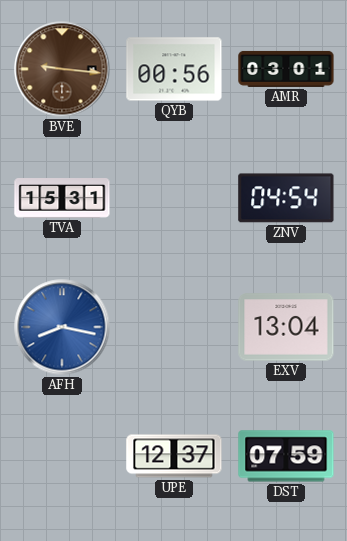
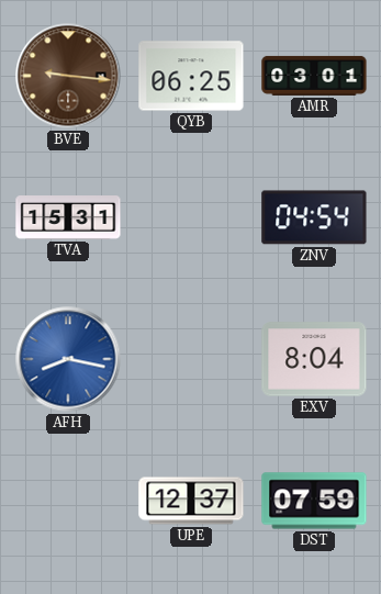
QYB: 00:56 -> 06:25
EXV: 13:04 -> 8:04
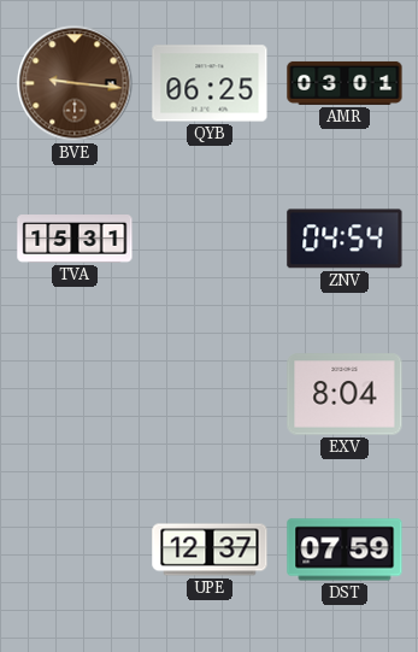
AFH: 8:17 -> none
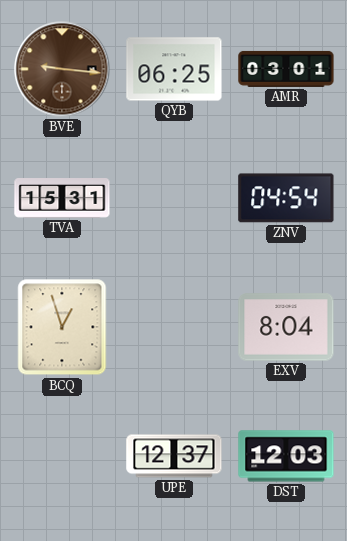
BCQ: none -> 12:57
DST: 07:59 -> 12:03
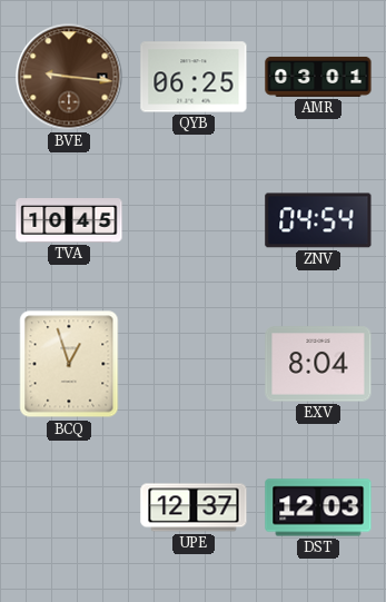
TVA: 15:31 -> 10:45
